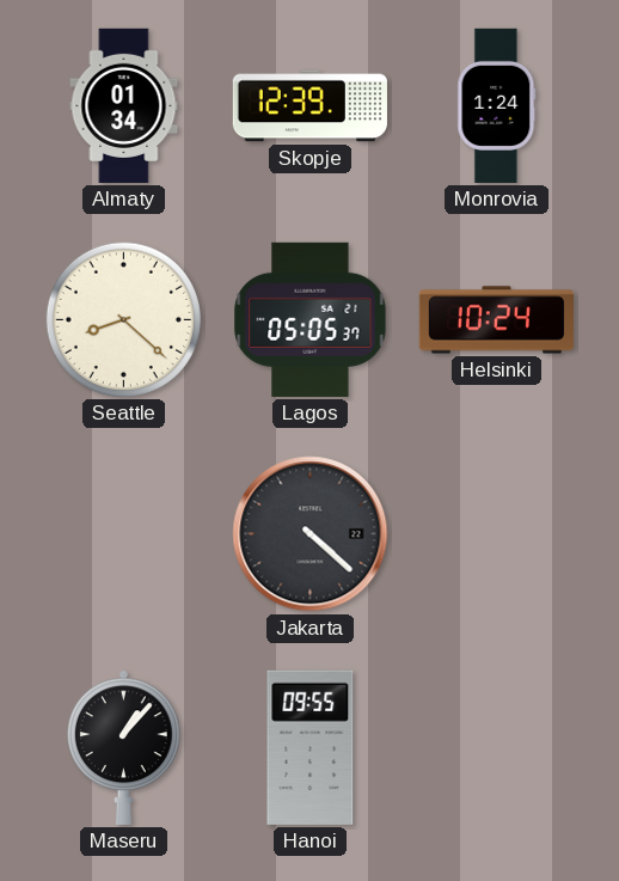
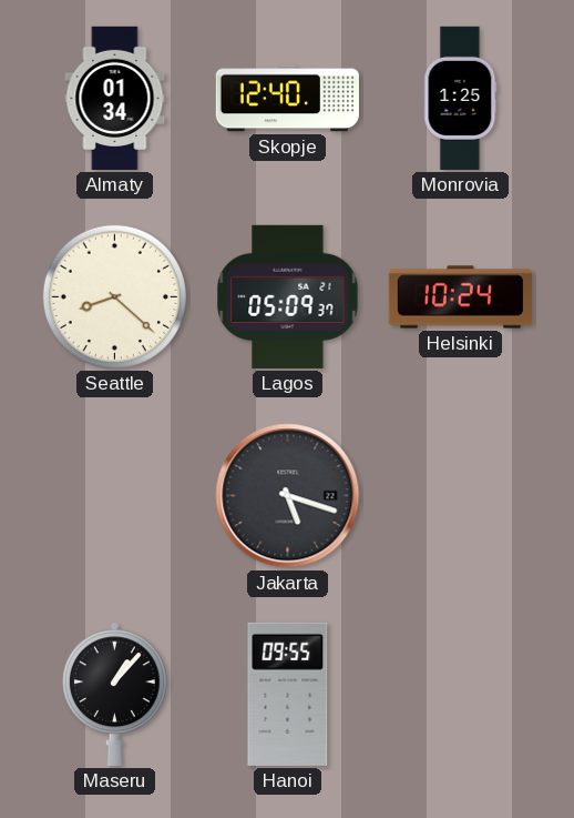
Skopje: 12:39 -> 12:40
Monrovia: 1:24 -> 1:25
Lagos: 05:05 -> 05:09
Jakarta: 4:22 -> 5:18
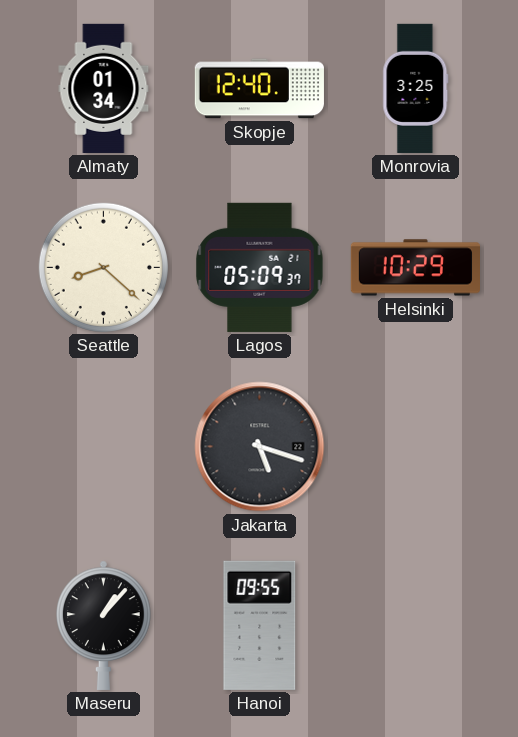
Monrovia: 1:25 -> 3:25
Helsinki: 10:24 -> 10:29
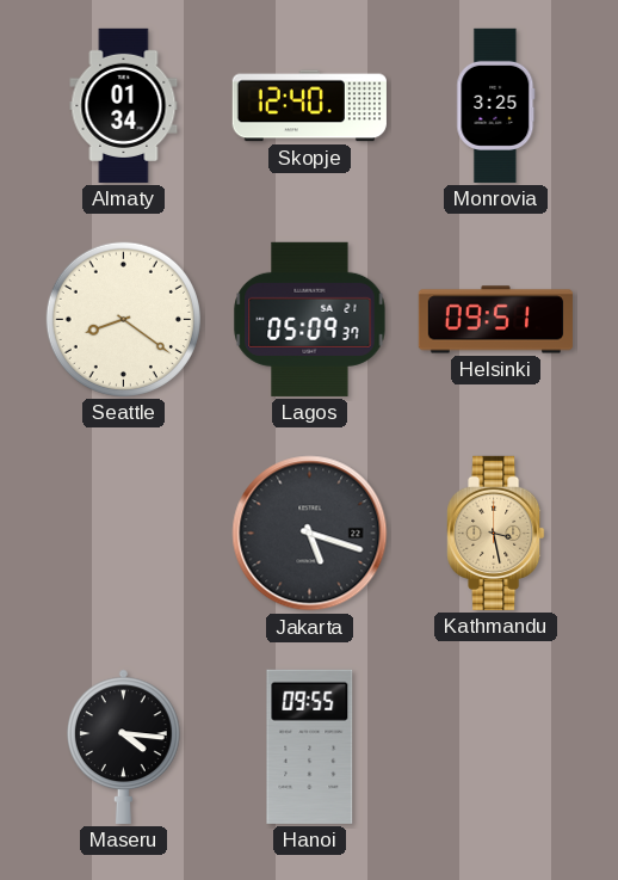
Seattle: 8:22 -> 8:21
Helsinki: 10:29 -> 09:51
Kathmandu: none -> 3:28
Maseru: 1:07 -> 4:16
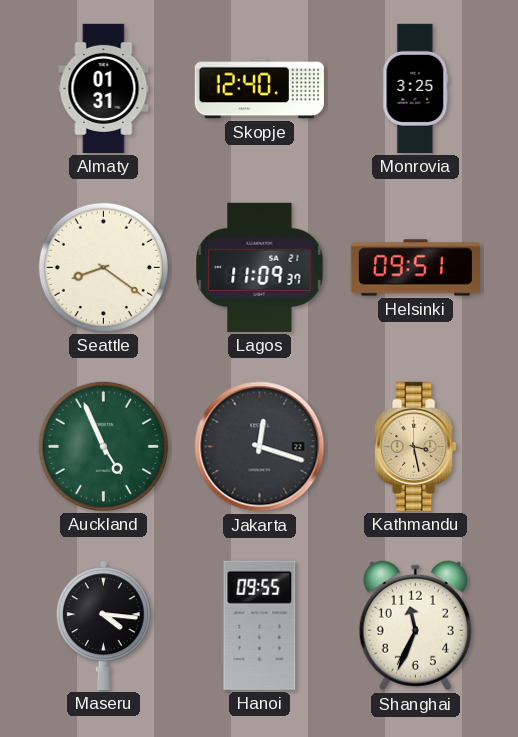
Almaty: 01:34 -> 01:31
Lagos: 05:09 -> 11:09
Auckland: none -> 4:56
Jakarta: 5:18 -> 12:18
Shanghai: none -> 11:34
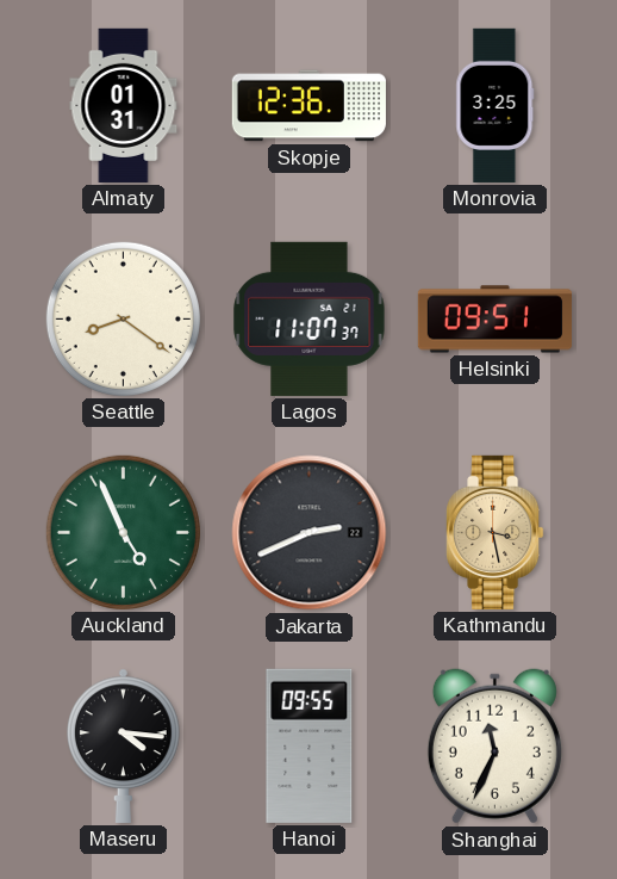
Skopje: 12:40 -> 12:36
Lagos: 11:09 -> 11:07
Jakarta: 12:18 -> 2:41
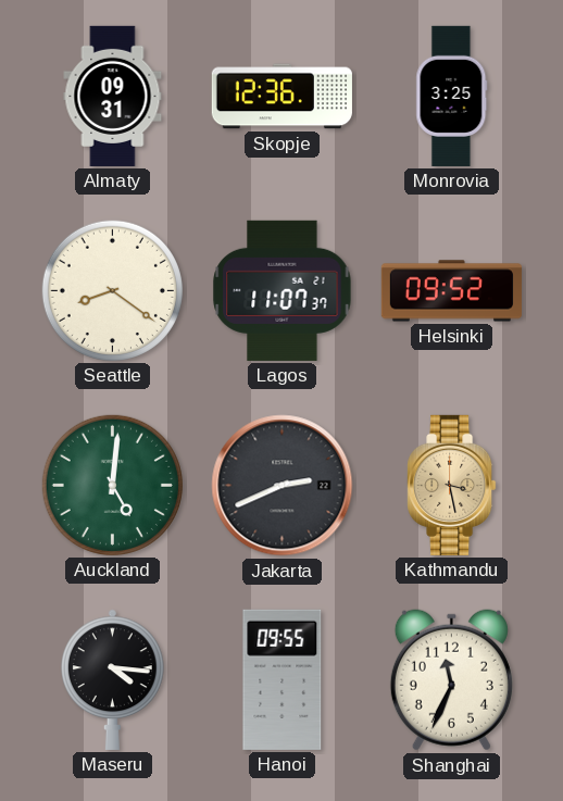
Almaty: 01:31 -> 09:31
Helsinki: 09:51 -> 09:52
Auckland: 4:56 -> 5:01
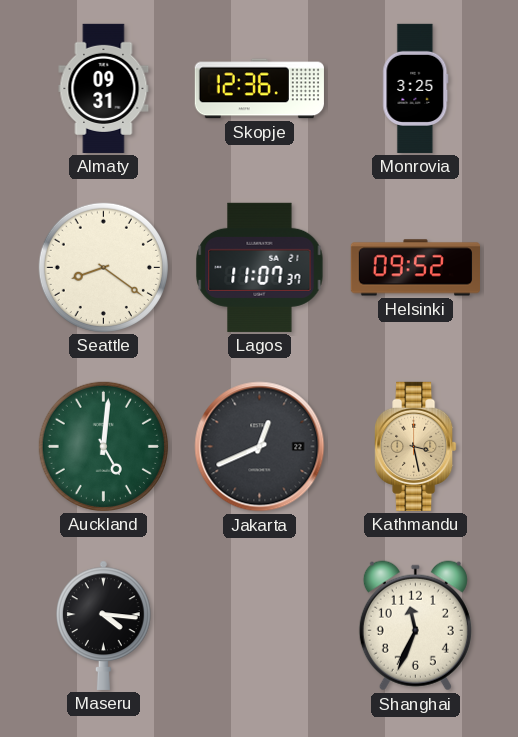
Jakarta: 2:41 -> 12:41
Hanoi: 09:55 -> none
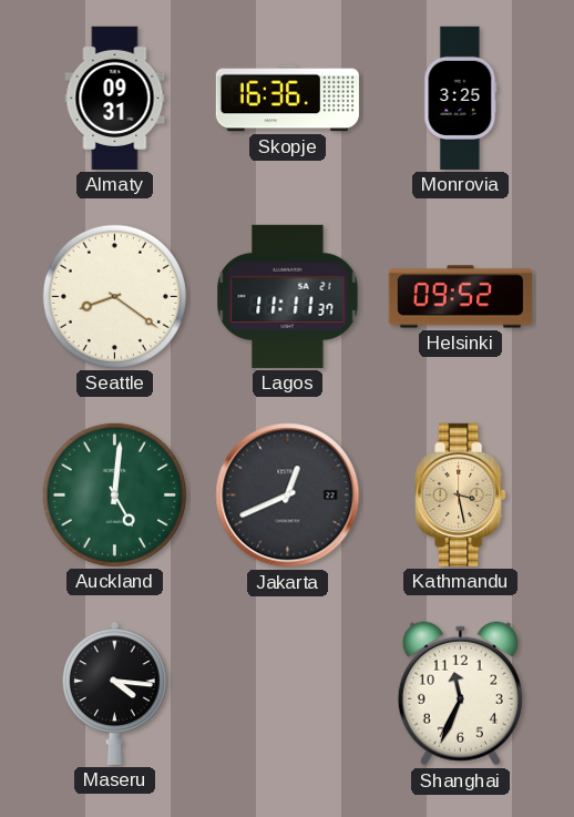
Skopje: 12:36 -> 16:36
Lagos: 11:07 -> 11:11
